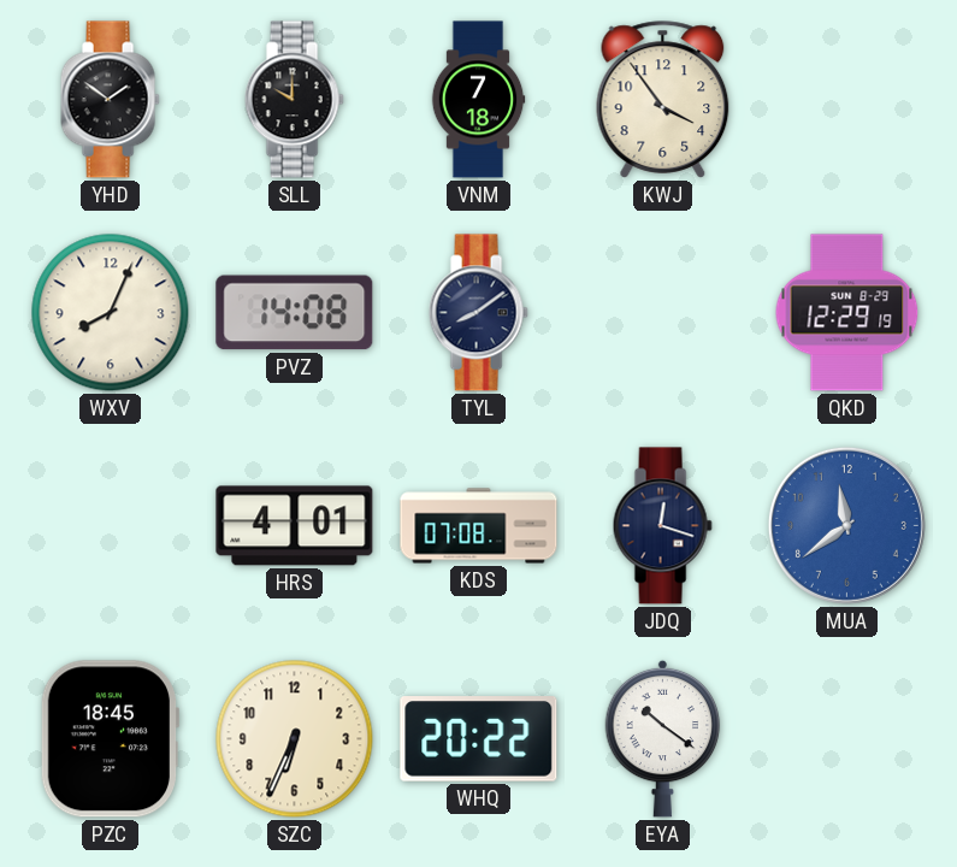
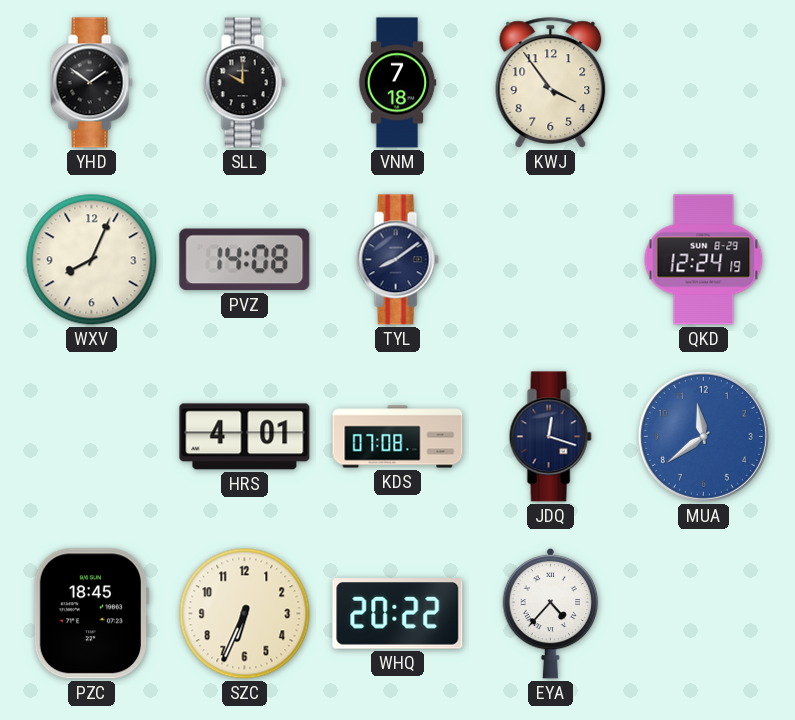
QKD: 12:29 -> 12:24
EYA: 10:21 -> 4:37
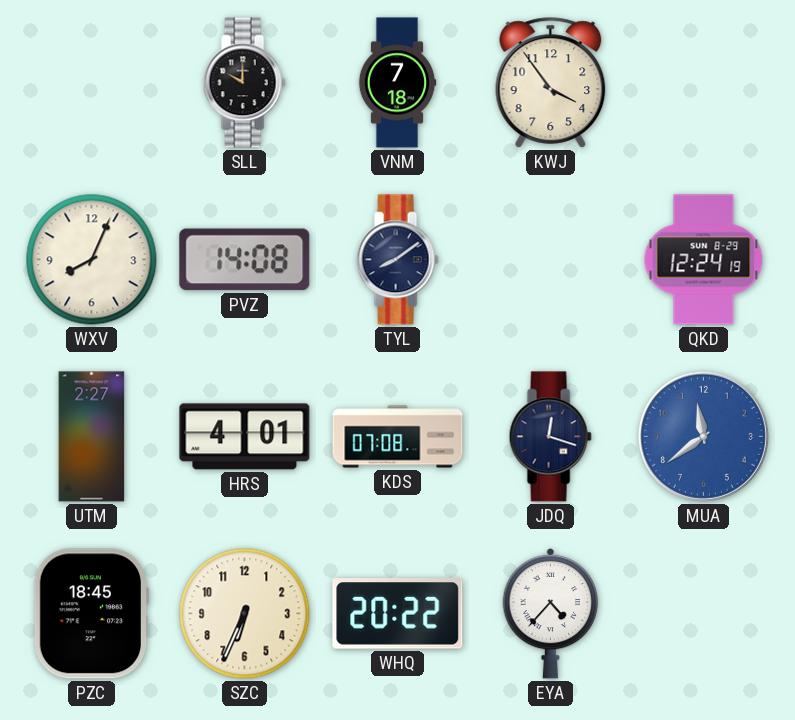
YHD: 1:51 -> none
UTM: none -> 2:27
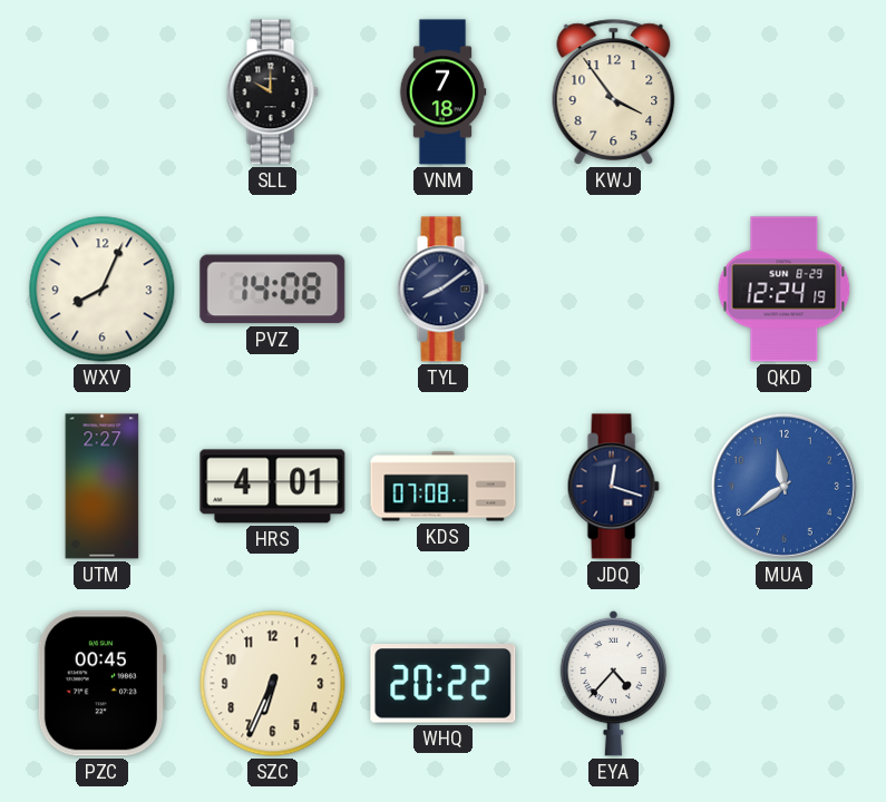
PZC: 18:45 -> 00:45
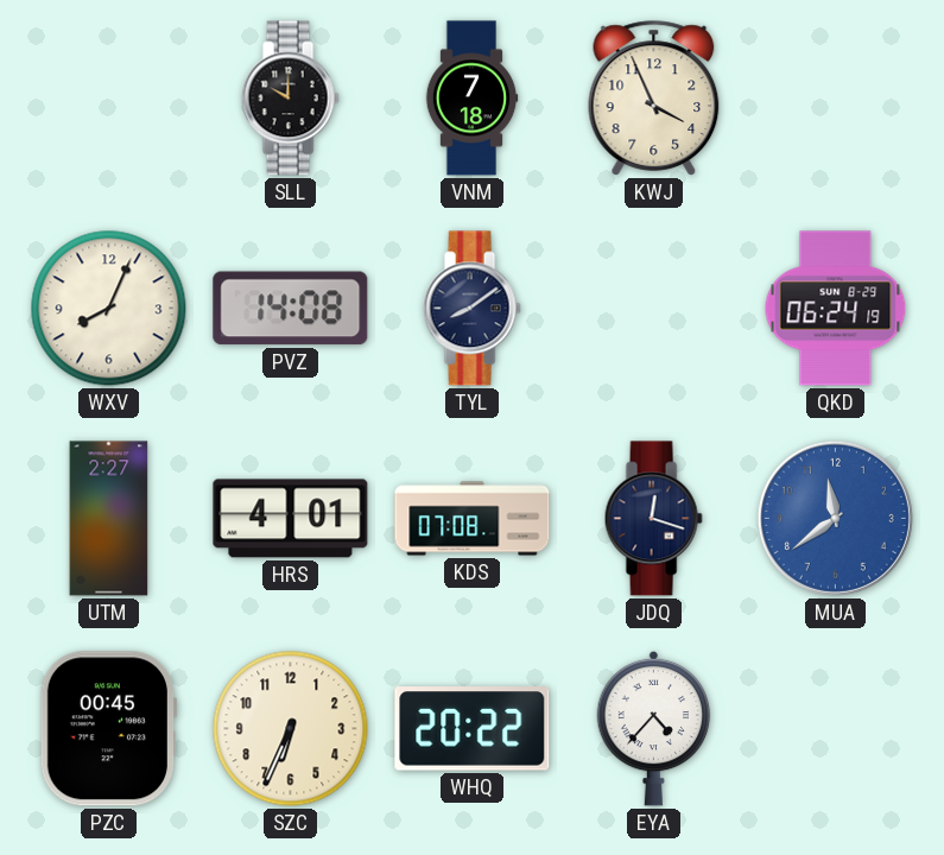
KWJ: 3:54 -> 3:56
QKD: 12:24 -> 06:24
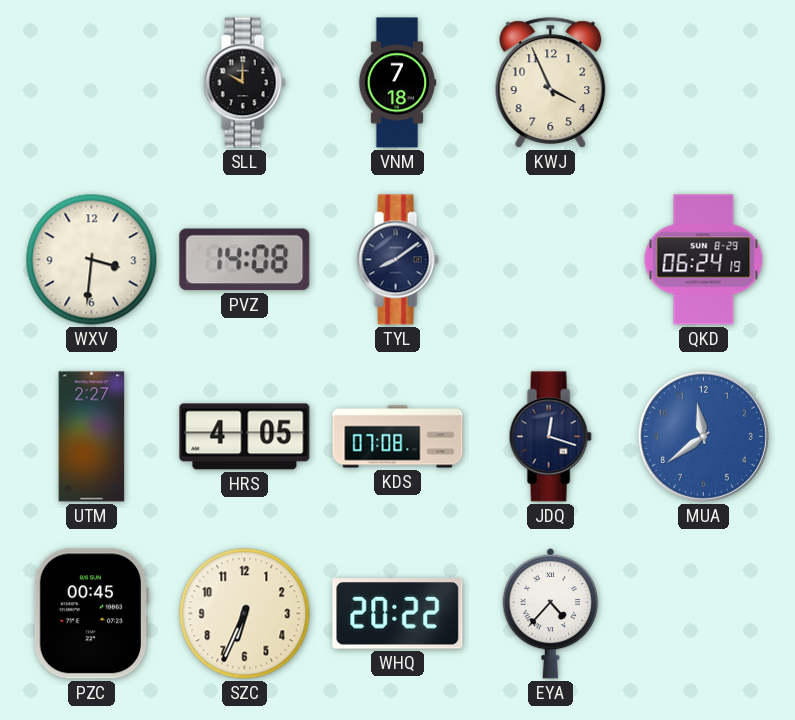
WXV: 8:04 -> 3:31
HRS: 4:01 -> 4:05
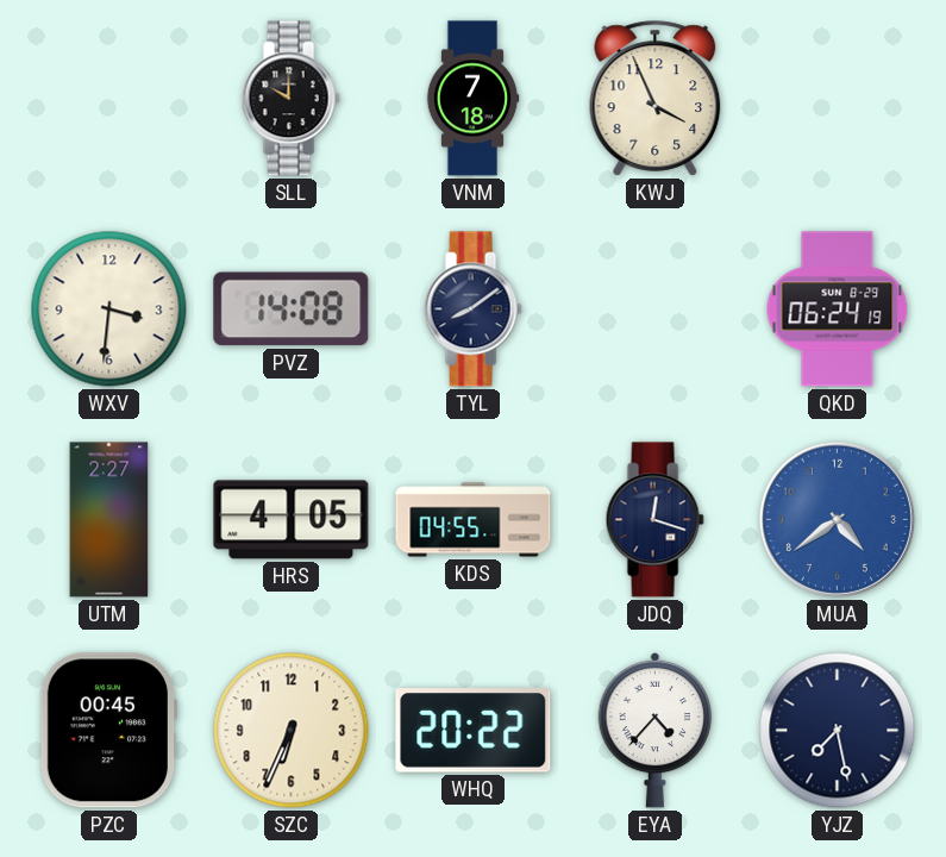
KDS: 07:08 -> 04:55
MUA: 11:39 -> 4:39
YJZ: none -> 7:28
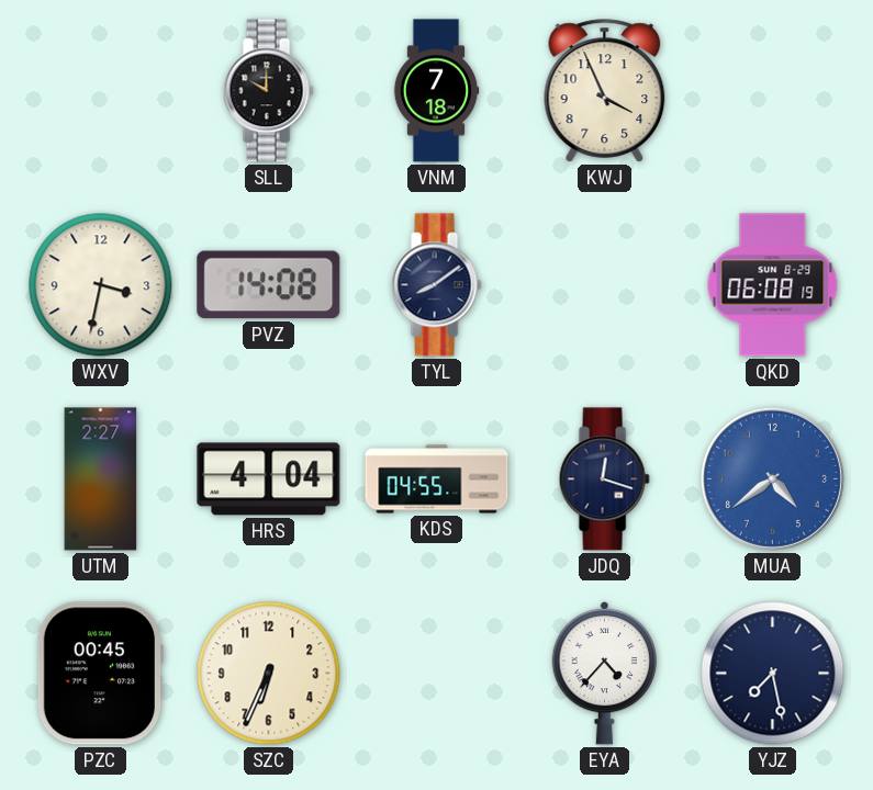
WXV: 3:31 -> 3:32
QKD: 06:24 -> 06:08
HRS: 4:05 -> 4:04
WHQ: 20:22 -> none
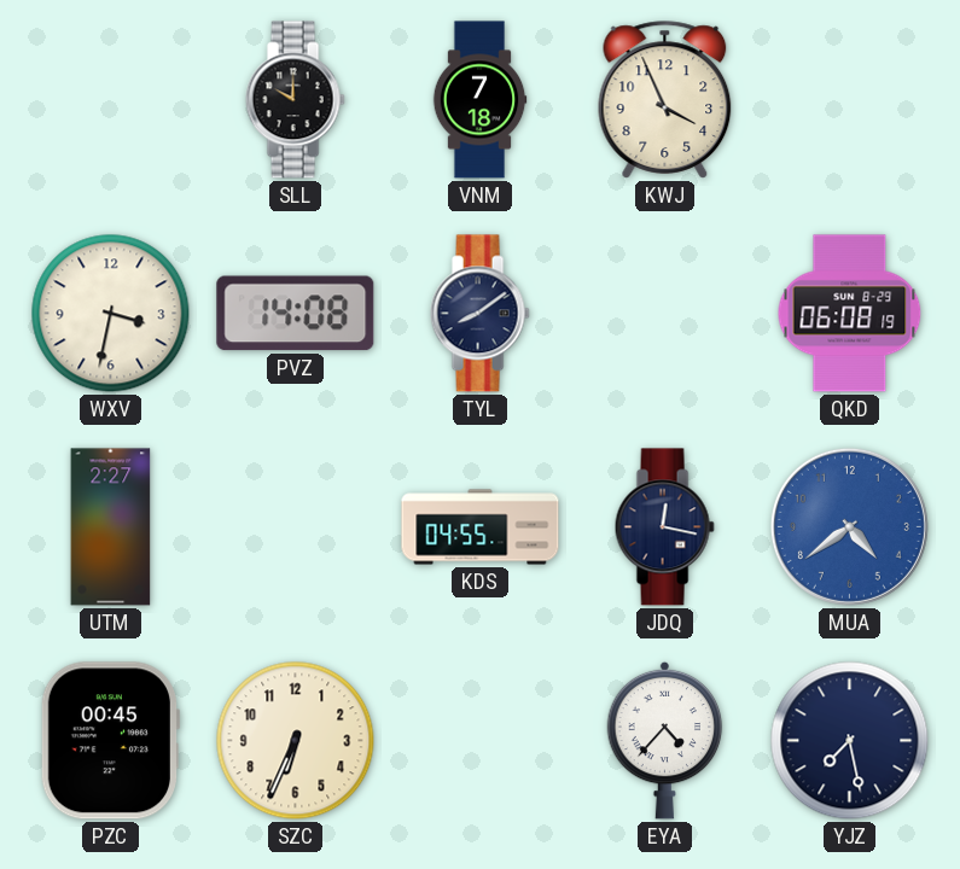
HRS: 4:04 -> none
JDQ: 12:18 -> 12:17
